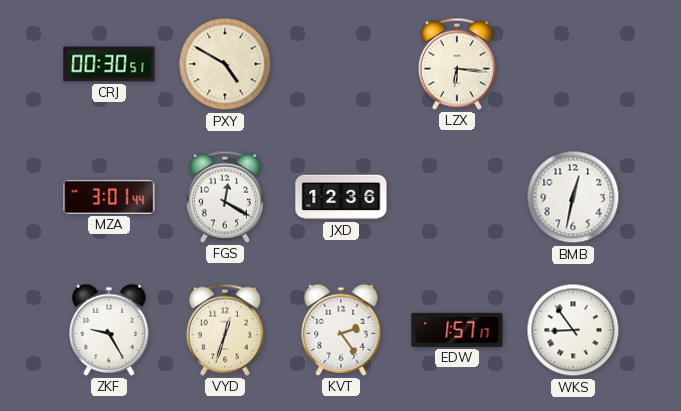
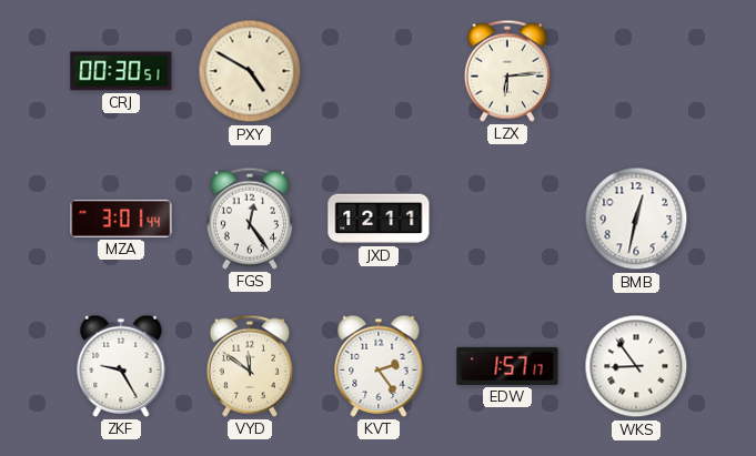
LZX: 6:16 -> 6:14
FGS: 12:20 -> 12:24
JXD: 12:36 -> 12:11
VYD: 12:33 -> 11:51
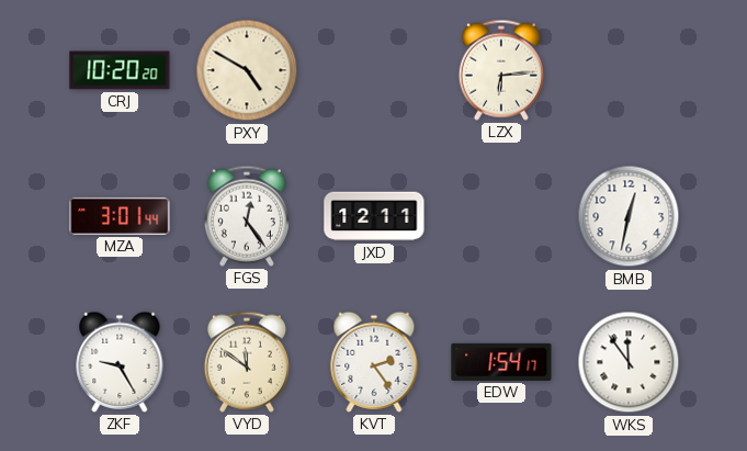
CRJ: 00:30 -> 10:20
EDW: 1:57 -> 1:54
WKS: 8:54 -> 11:54
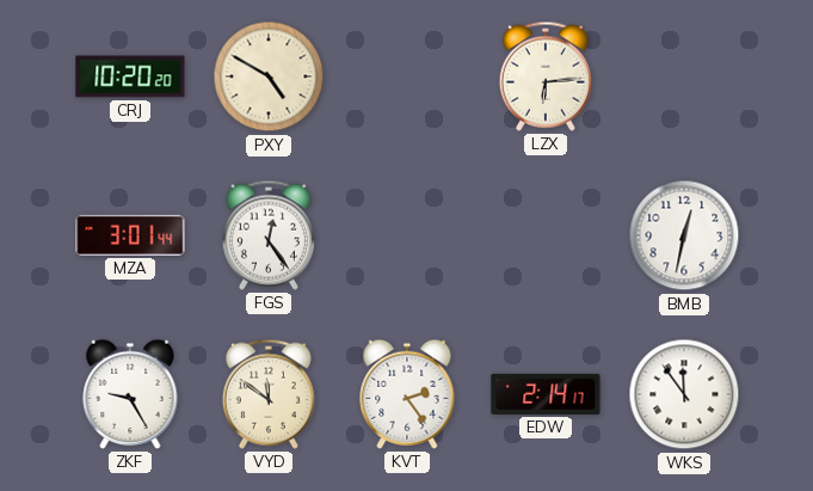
JXD: 12:11 -> none
EDW: 1:54 -> 2:14
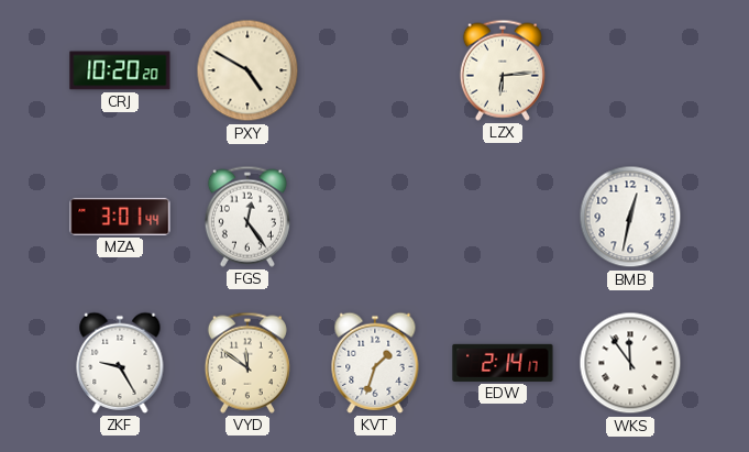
KVT: 2:24 -> 1:33
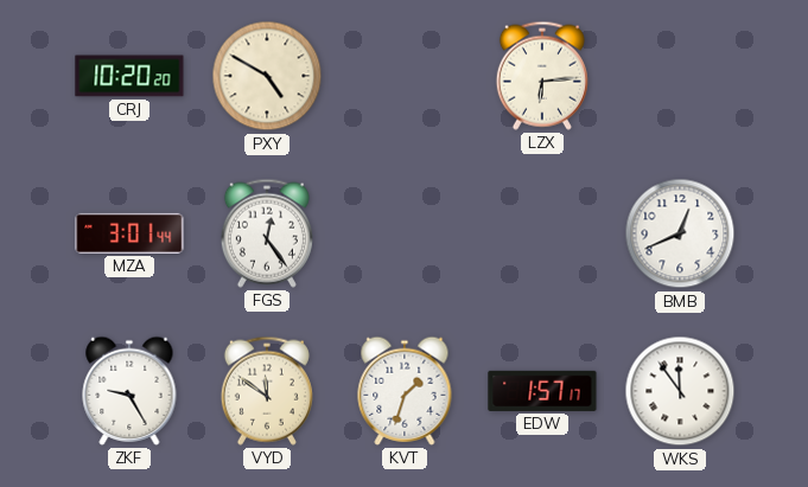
BMB: 12:32 -> 12:41
EDW: 2:14 -> 1:57
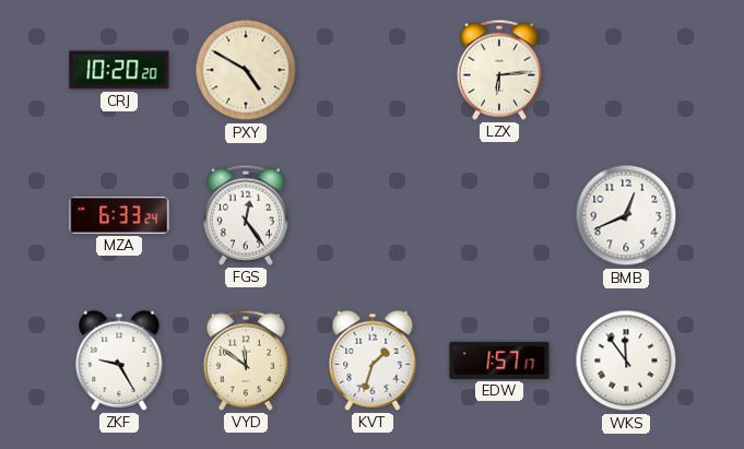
MZA: 3:01 -> 6:33
